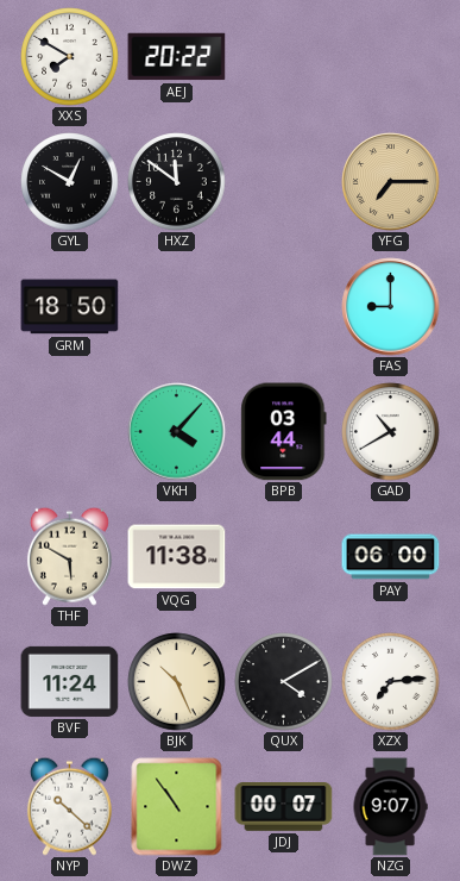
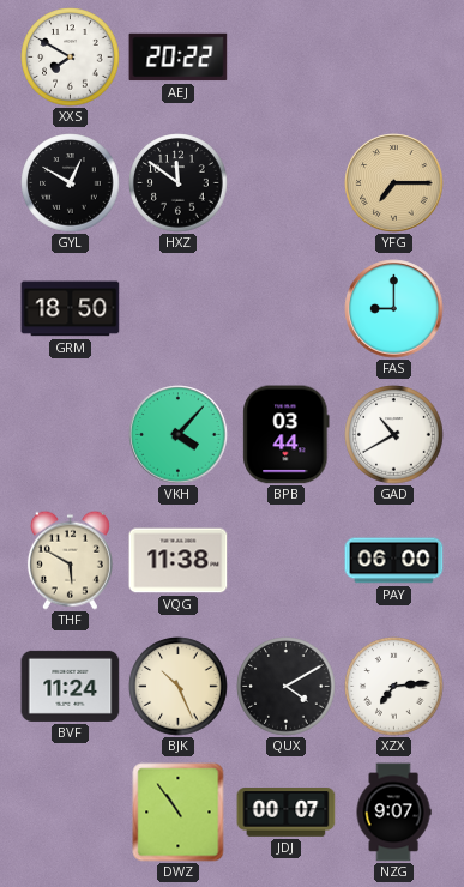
NYP: 10:22 -> none
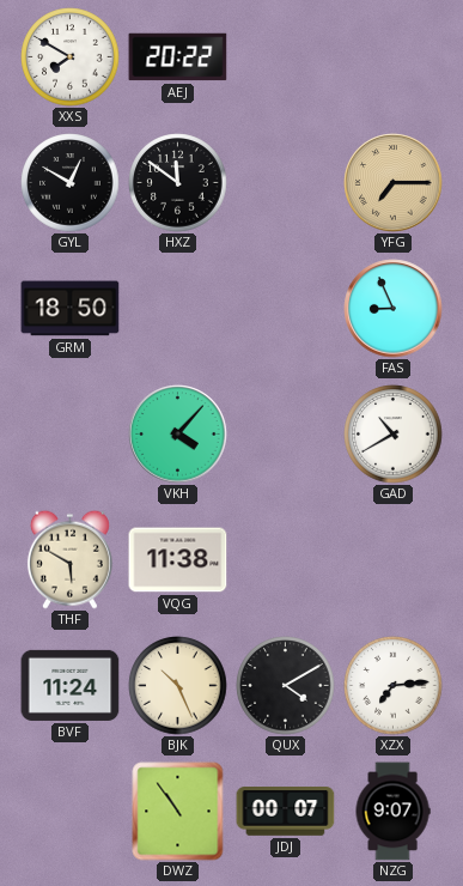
FAS: 9:00 -> 8:56
BPB: 03:44 -> none
PAY: 06:00 -> none
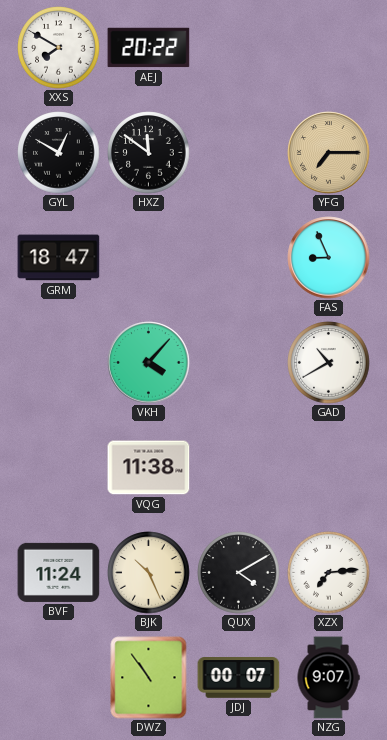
GRM: 18:50 -> 18:47
THF: 5:50 -> none
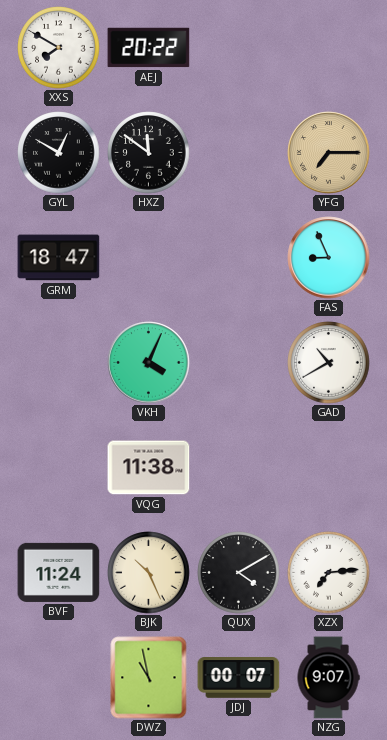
VKH: 4:07 -> 4:04
DWZ: 10:54 -> 10:58
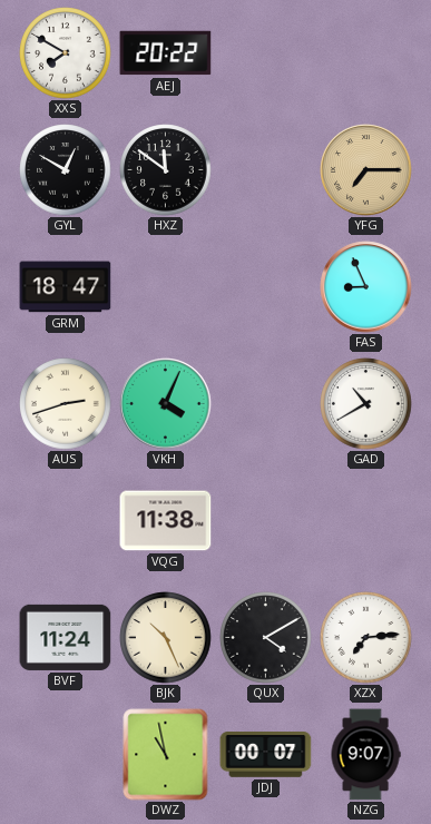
AUS: none -> 2:42
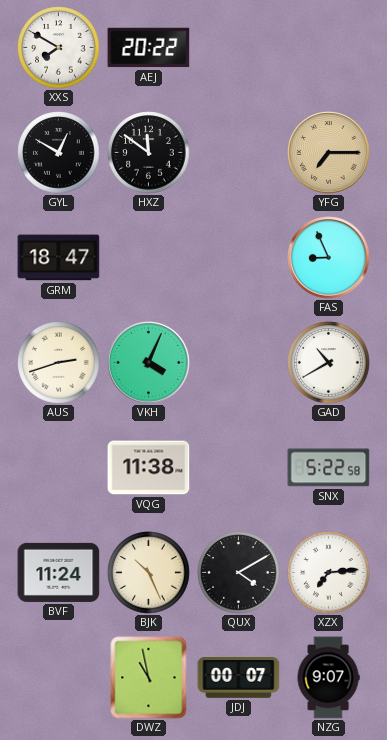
SNX: none -> 5:22
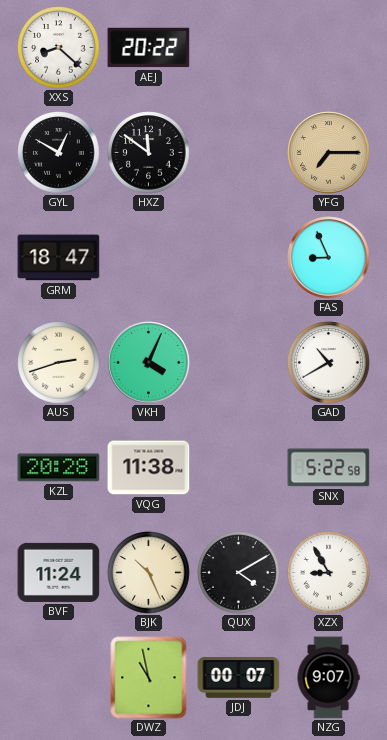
XXS: 7:50 -> 8:22
KZL: none -> 20:28
XZX: 7:14 -> 8:55
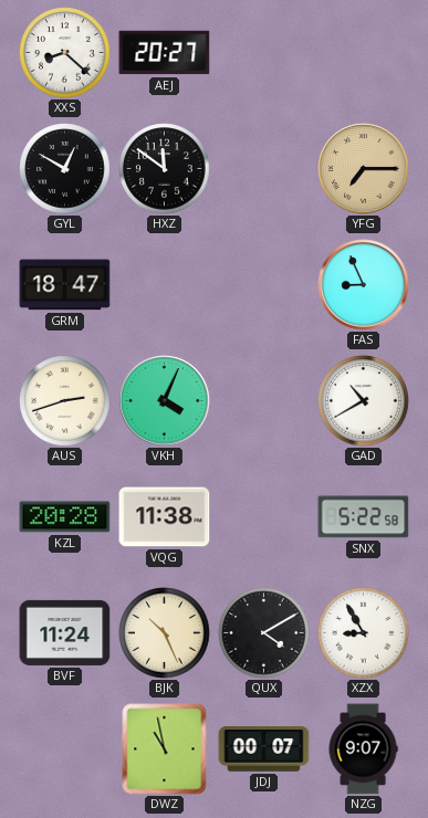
AEJ: 20:22 -> 20:27
